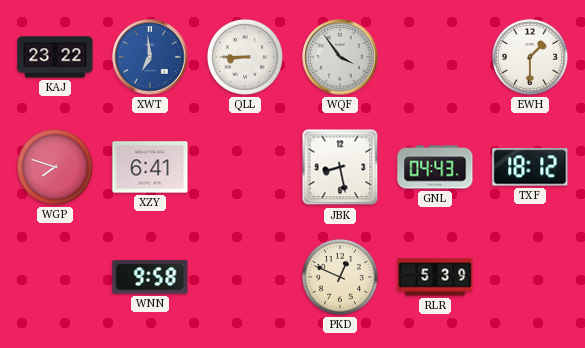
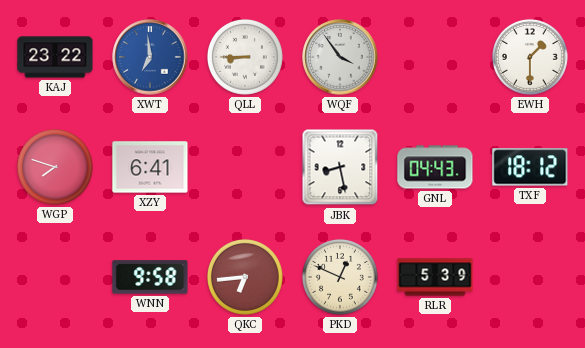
QKC: none -> 6:44
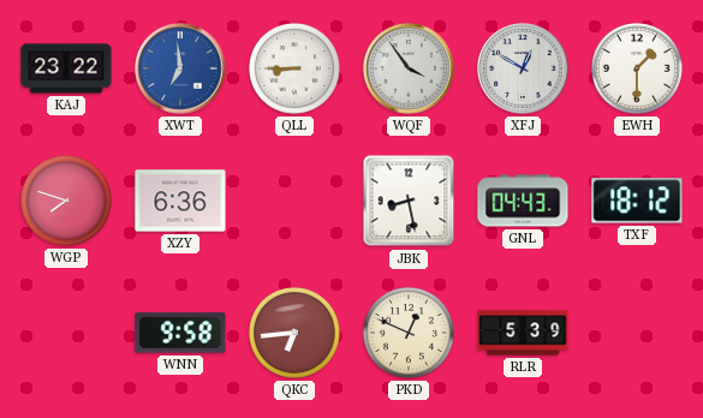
XFJ: none -> 12:50
XZY: 6:41 -> 6:36
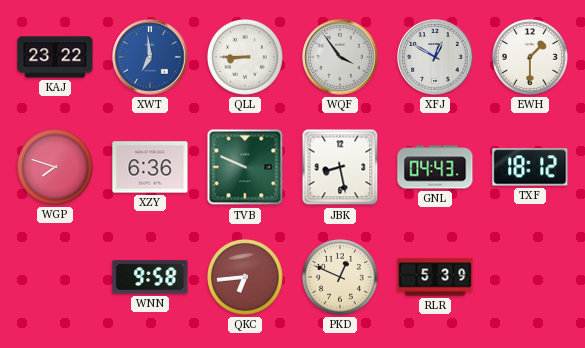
TVB: none -> 9:49
